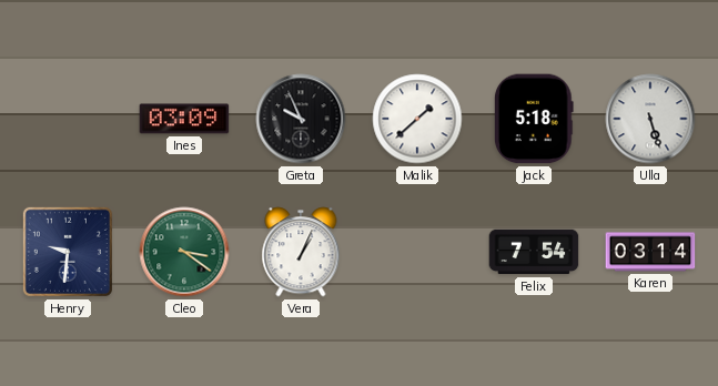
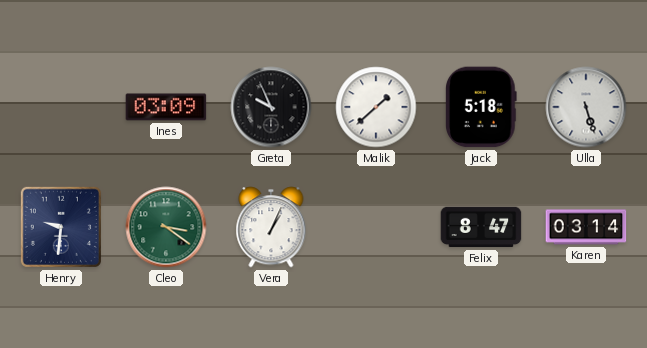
Felix: 7:54 -> 8:47
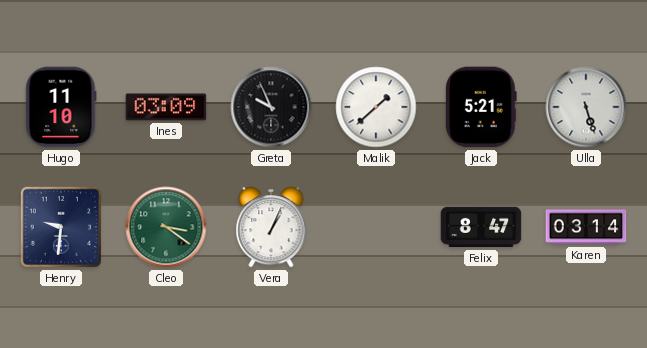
Hugo: none -> 11:10
Jack: 5:18 -> 5:21
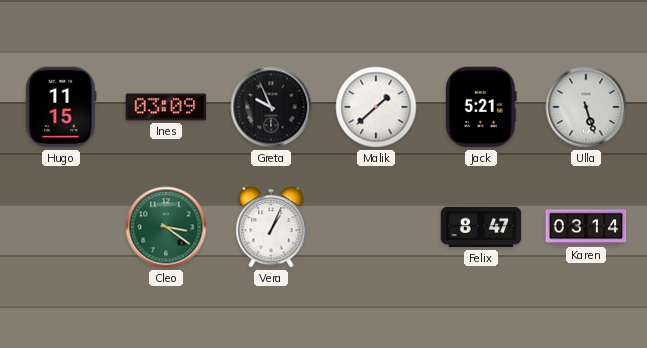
Hugo: 11:10 -> 11:15
Henry: 9:31 -> none
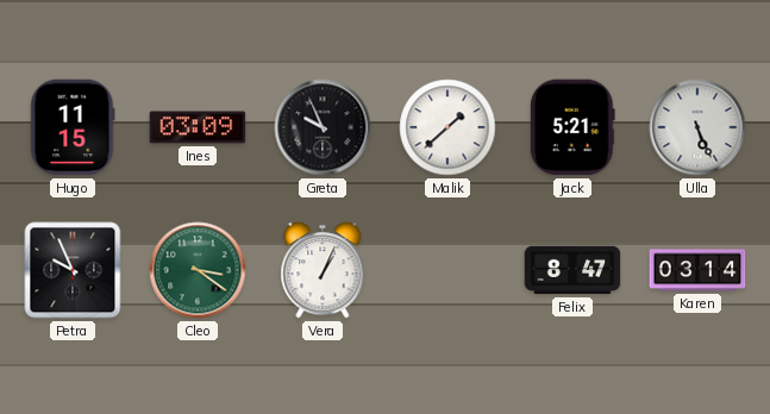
Ulla: 5:27 -> 5:26
Petra: none -> 9:56
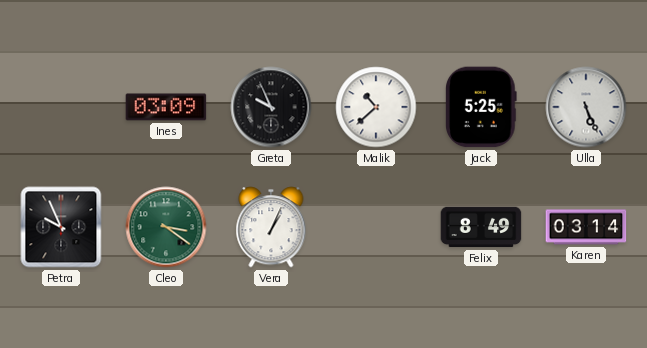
Hugo: 11:15 -> none
Malik: 1:38 -> 10:38
Jack: 5:21 -> 5:25
Felix: 8:47 -> 8:49
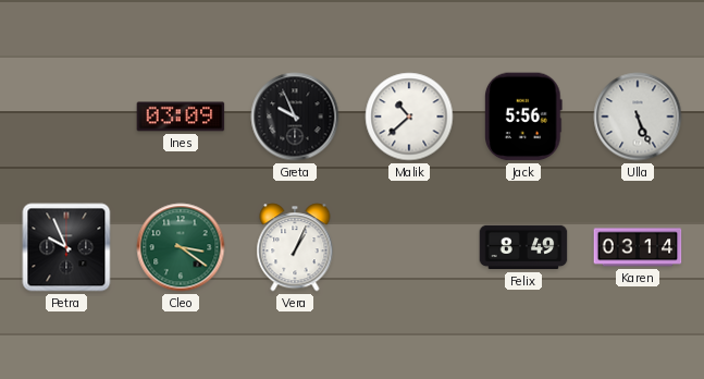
Jack: 5:25 -> 5:56
